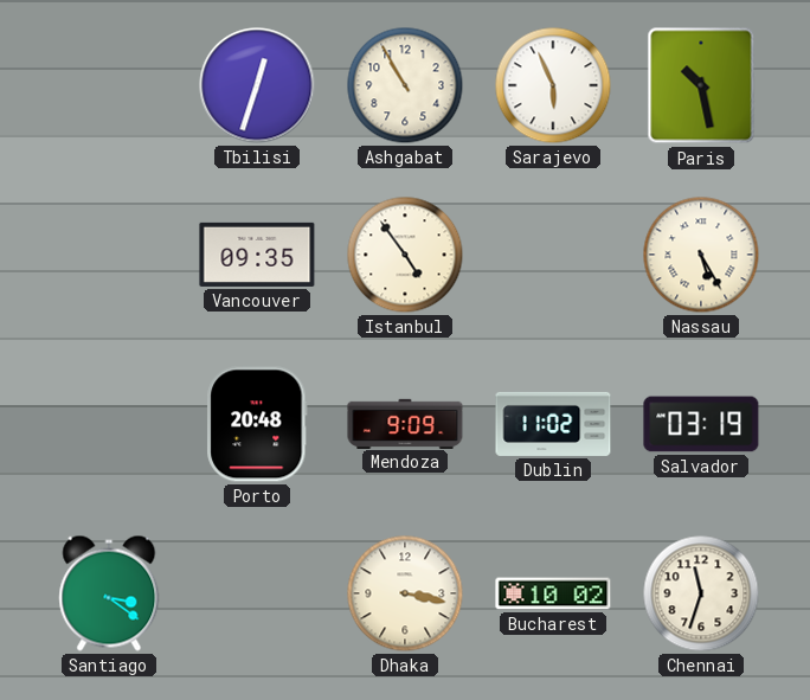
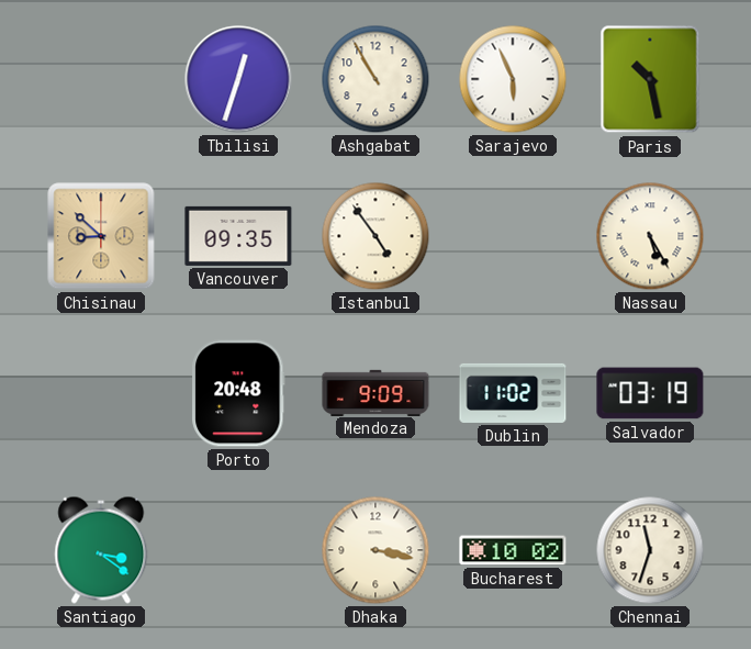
Chisinau: none -> 8:52
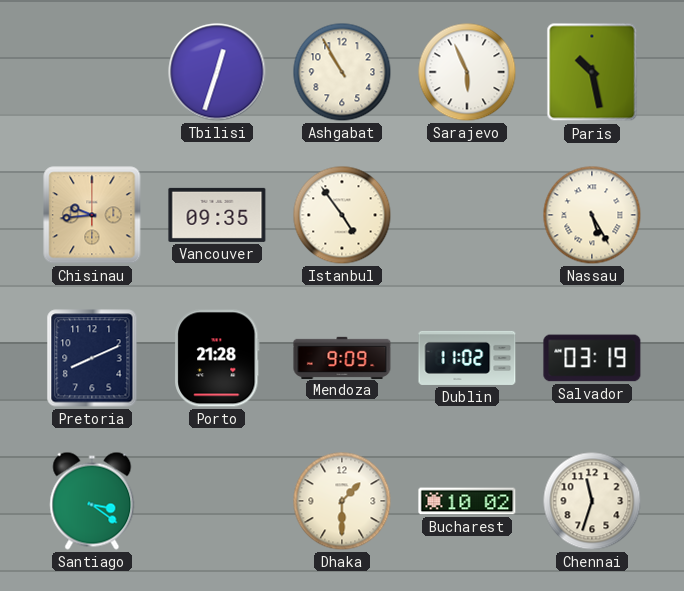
Chisinau: 8:52 -> 9:44
Pretoria: none -> 8:11
Porto: 20:48 -> 21:28
Dhaka: 3:17 -> 1:30
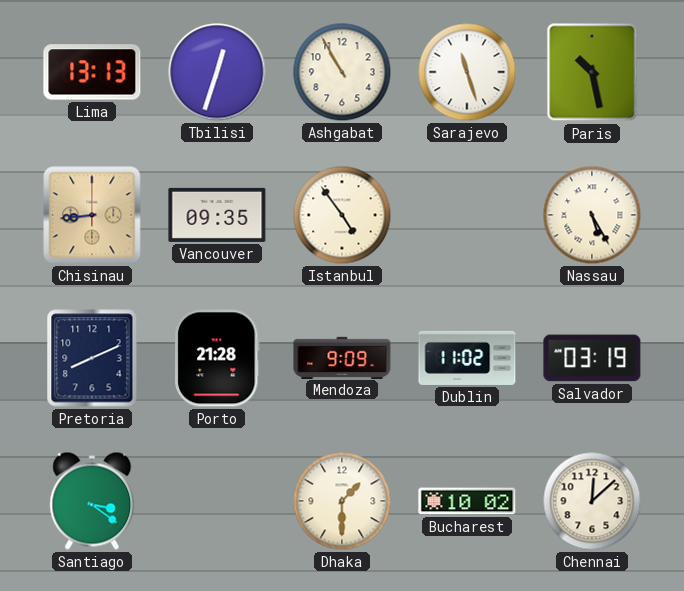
Lima: none -> 13:13
Sarajevo: 5:56 -> 11:27
Chisinau: 9:44 -> 8:44
Chennai: 11:33 -> 12:08
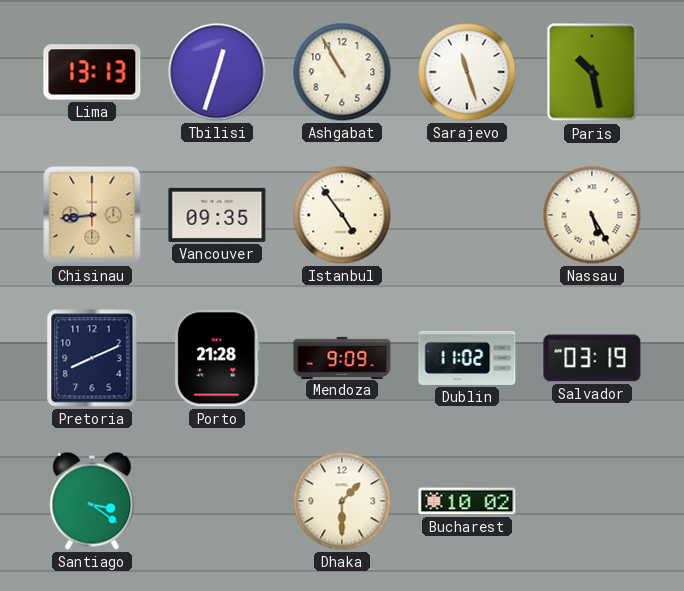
Chennai: 12:08 -> none
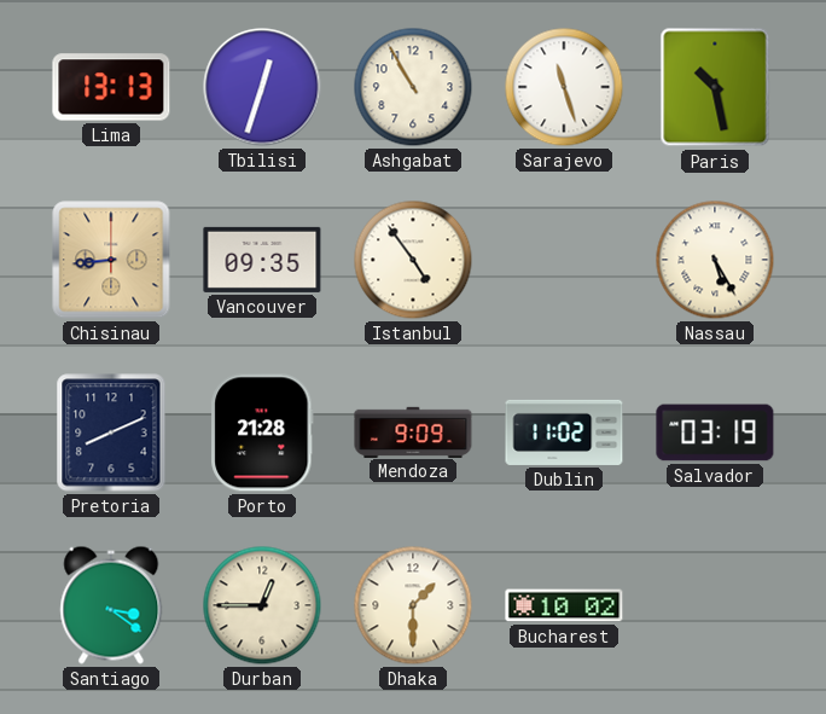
Durban: none -> 12:45
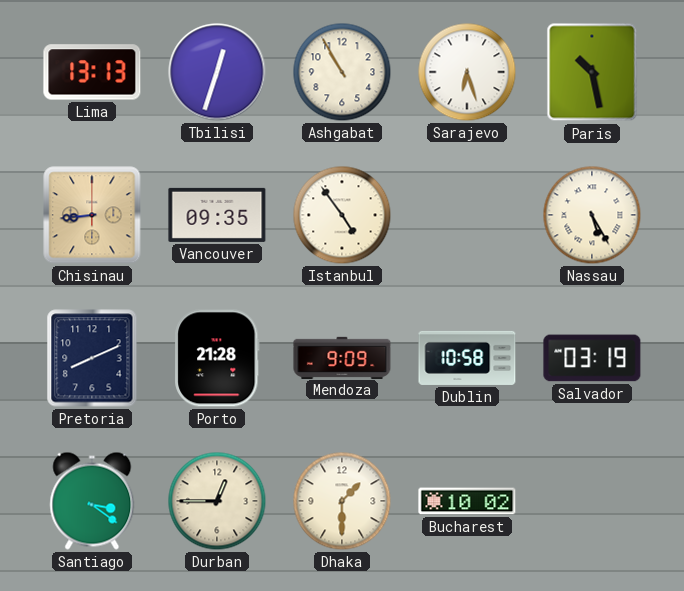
Sarajevo: 11:27 -> 6:27
Dublin: 11:02 -> 10:58
